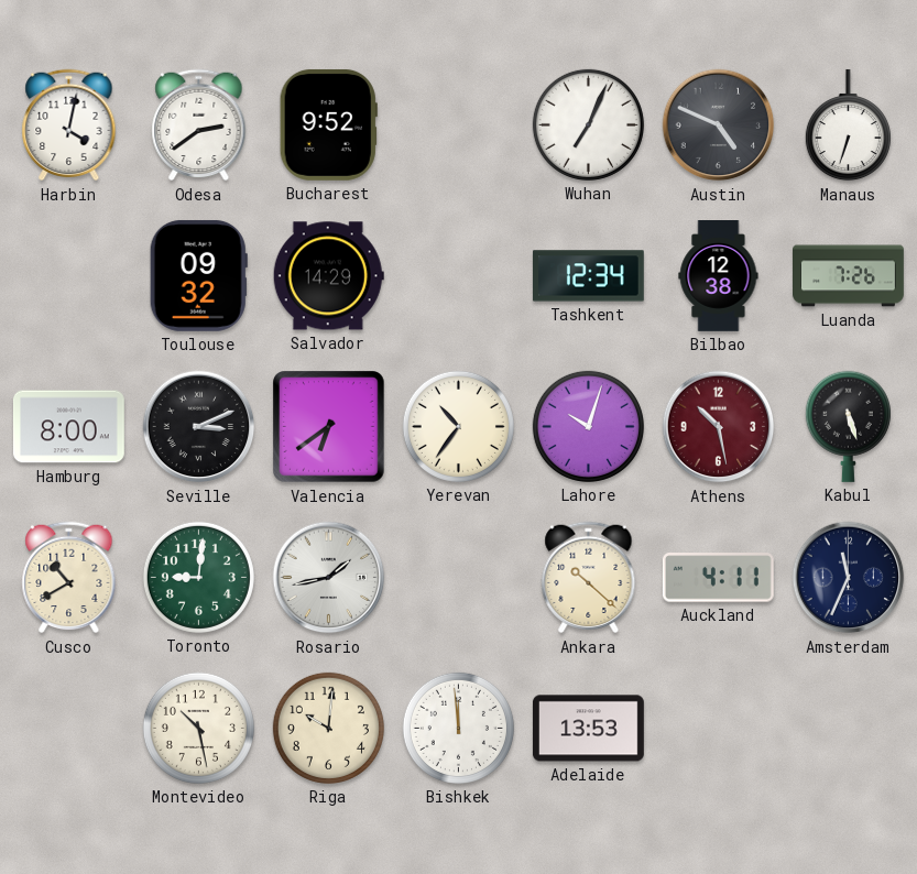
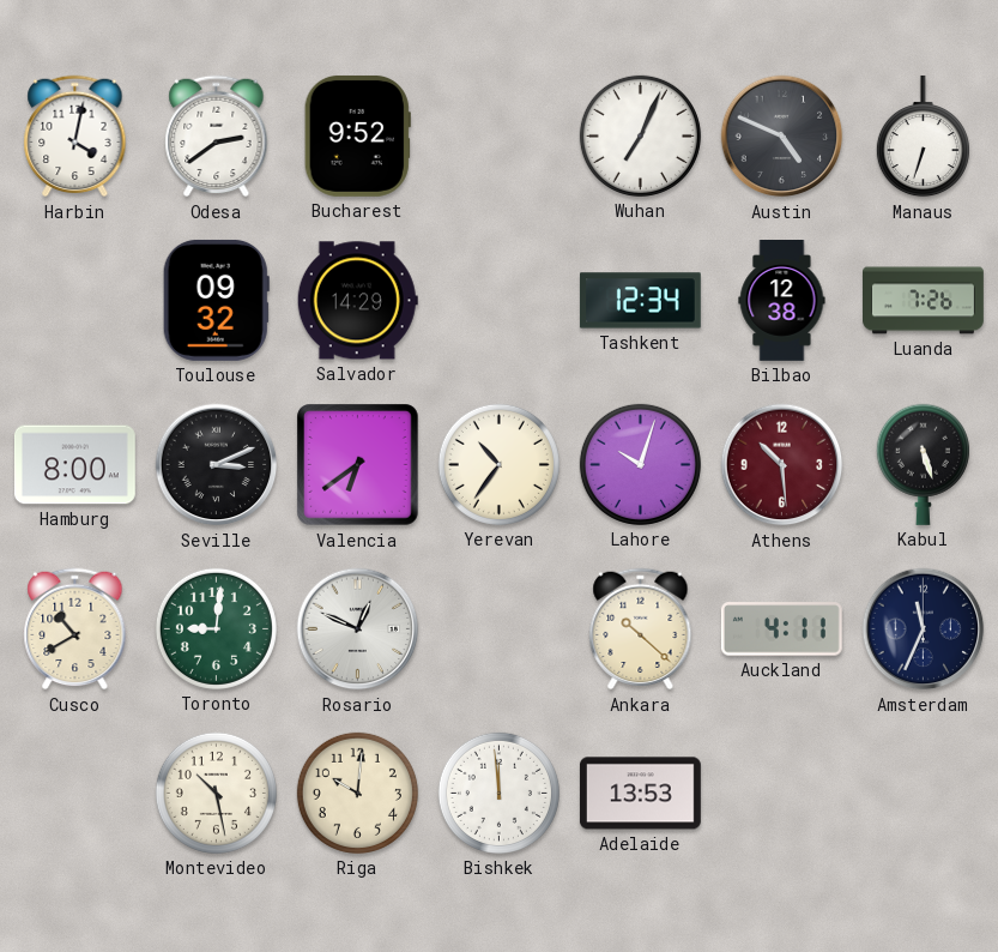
Athens: 10:28 -> 10:29
Rosario: 1:43 -> 12:49
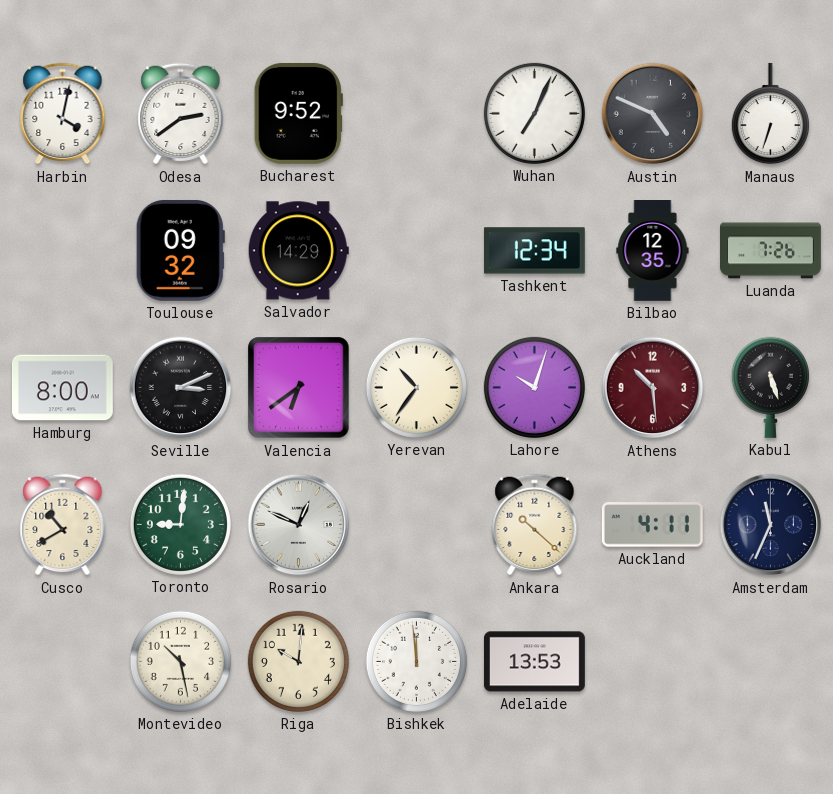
Bilbao: 12:38 -> 12:35
